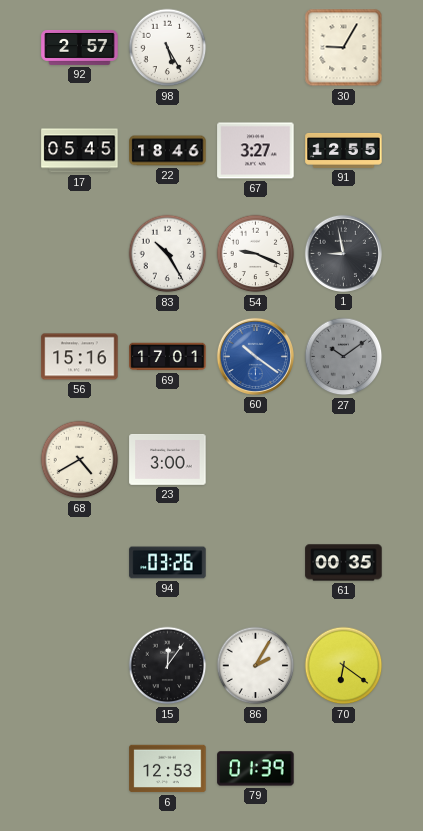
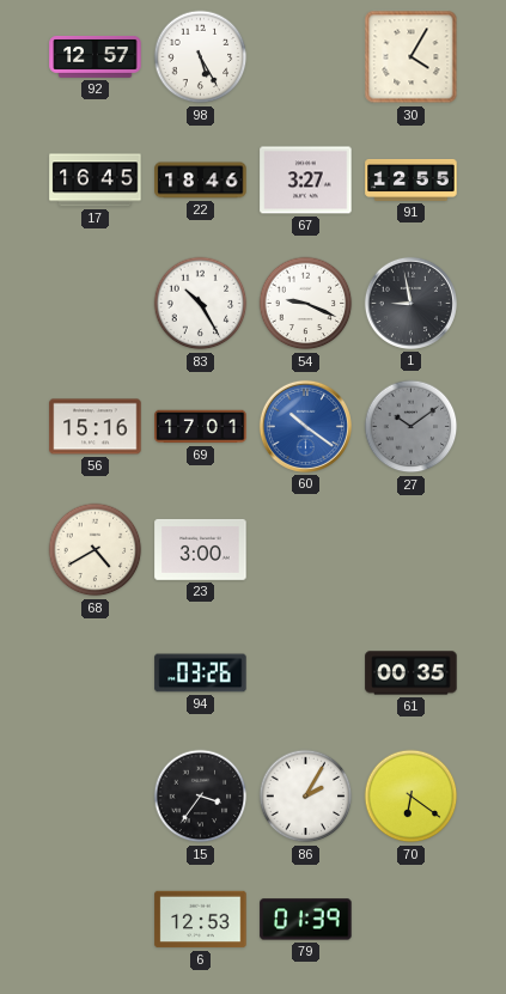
92: 2:57 -> 12:57
30: 9:05 -> 4:05
17: 05:45 -> 16:45
15: 12:06 -> 3:36
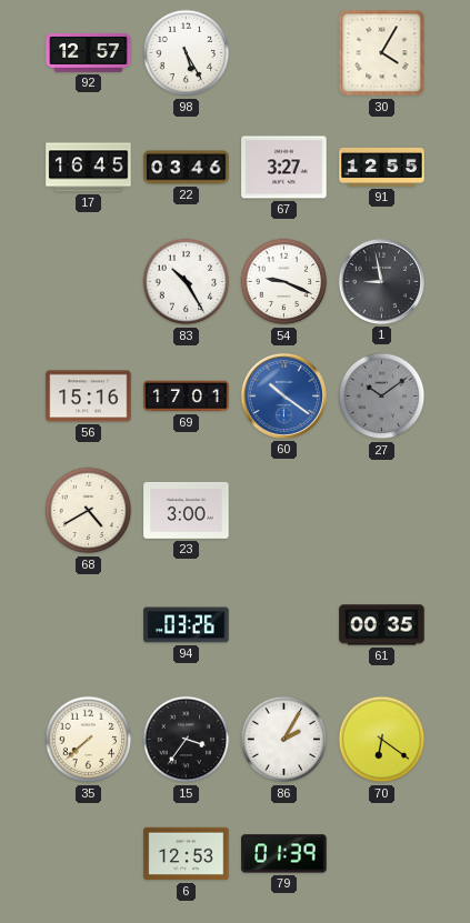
22: 18:46 -> 03:46
35: none -> 7:38
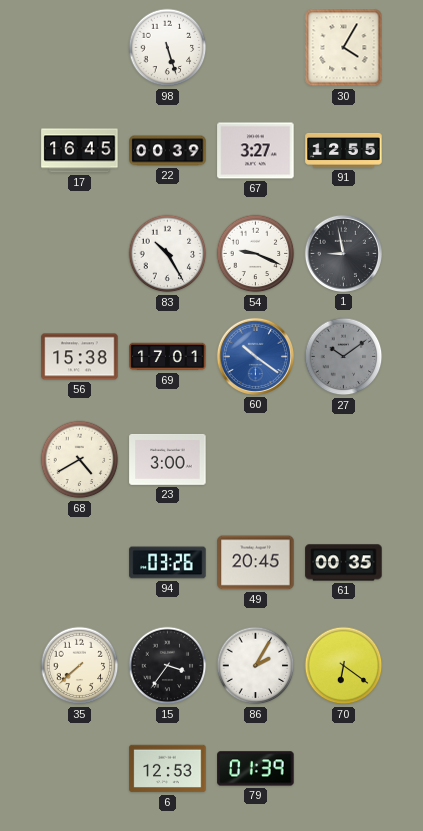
92: 12:57 -> none
98: 5:25 -> 5:27
22: 03:46 -> 00:39
56: 15:16 -> 15:38
49: none -> 20:45
